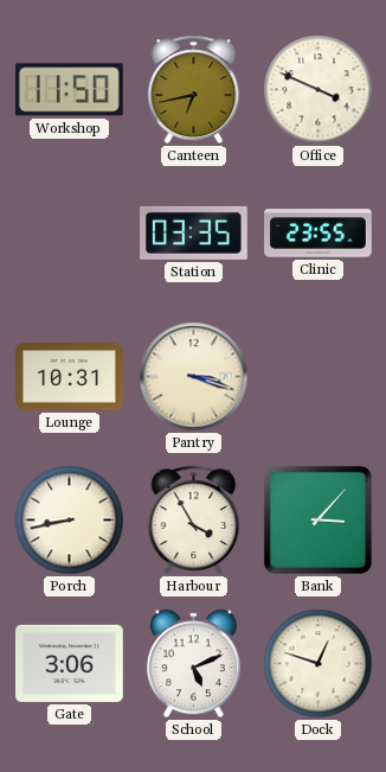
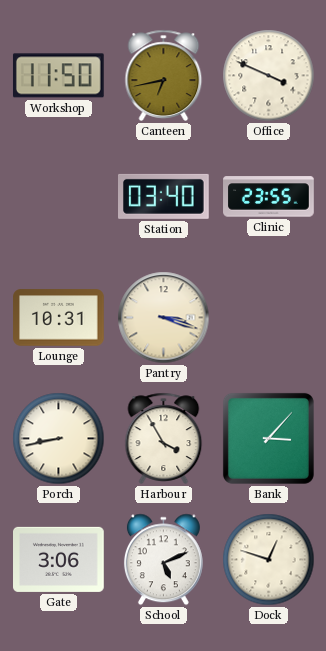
Station: 03:35 -> 03:40
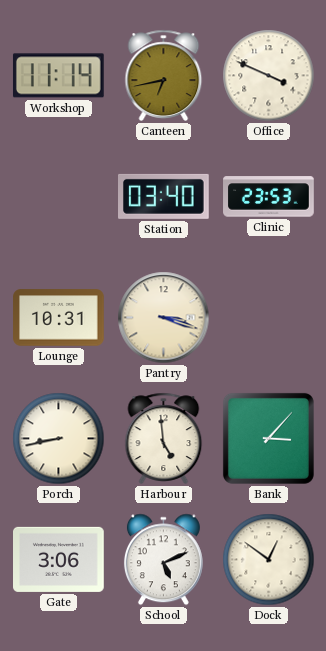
Workshop: 11:50 -> 11:14
Clinic: 23:55 -> 23:53
Harbour: 3:55 -> 4:59
Dock: 12:48 -> 12:51
